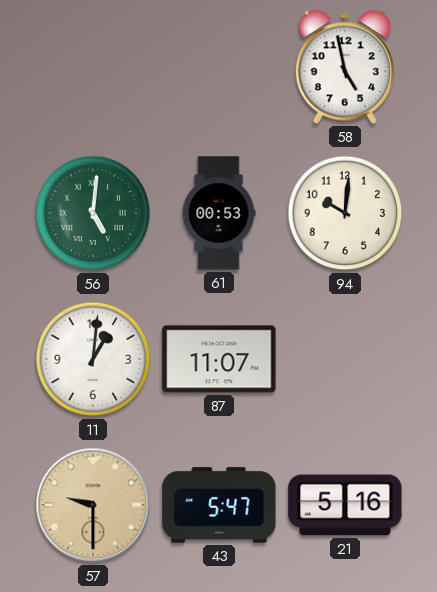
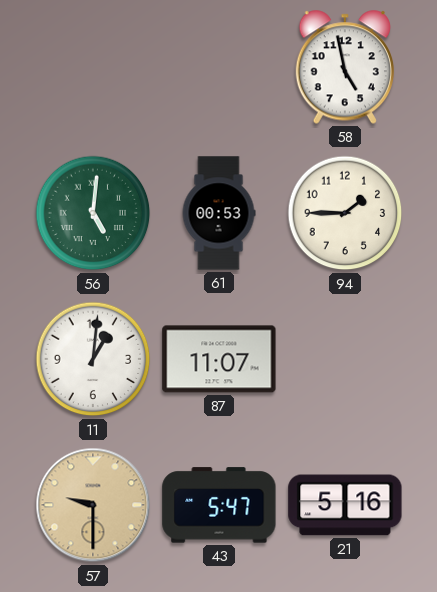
94: 10:01 -> 1:45
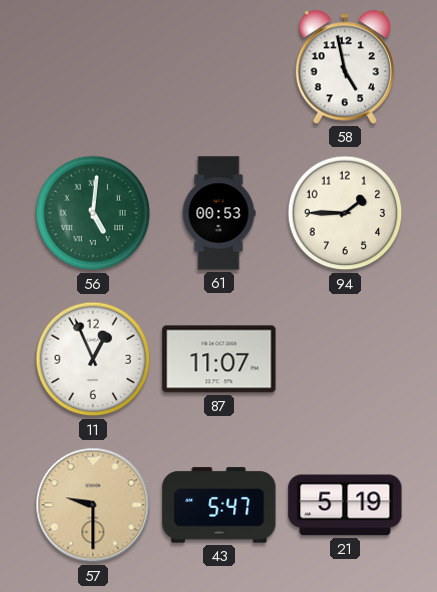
11: 1:01 -> 12:56
21: 5:16 -> 5:19
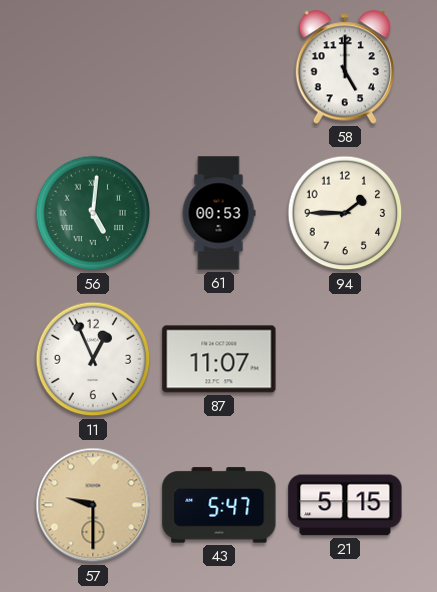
58: 4:58 -> 5:00
21: 5:19 -> 5:15
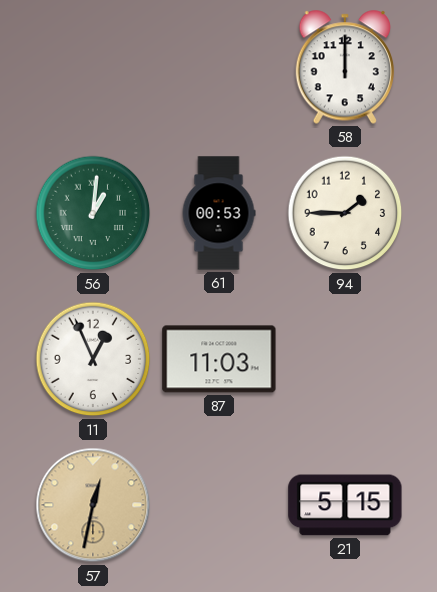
58: 5:00 -> 12:00
56: 5:01 -> 1:01
87: 11:07 -> 11:03
57: 9:30 -> 12:32
43: 5:47 -> none
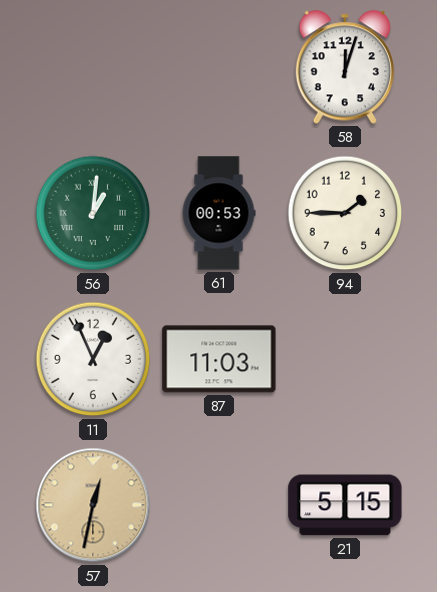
58: 12:00 -> 12:03
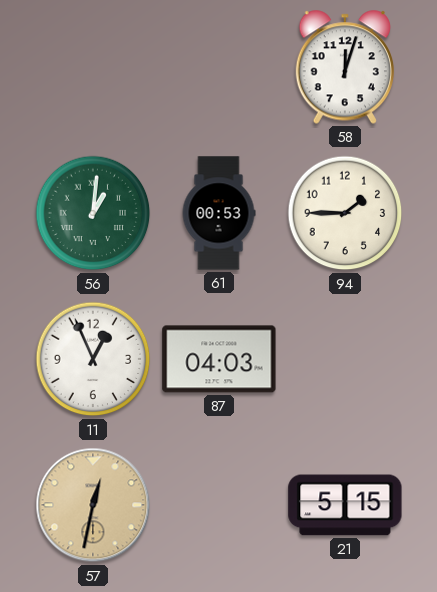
87: 11:03 -> 04:03
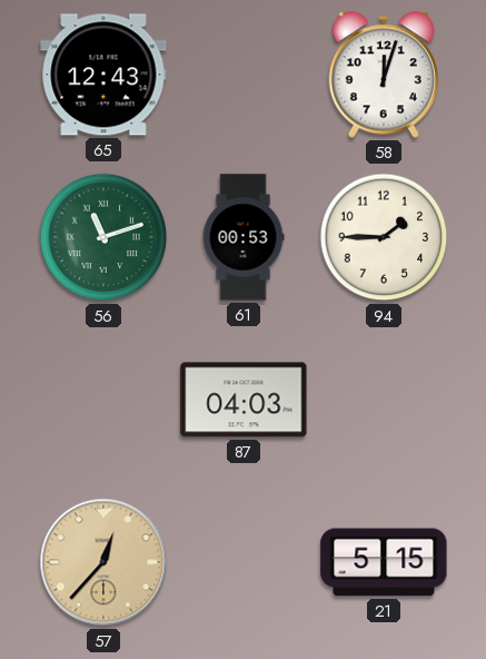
65: none -> 12:43
56: 1:01 -> 11:12
11: 12:56 -> none
57: 12:32 -> 12:37
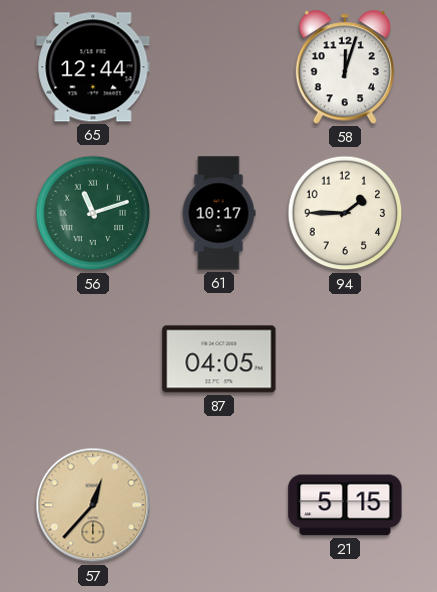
65: 12:43 -> 12:44
61: 00:53 -> 10:17
87: 04:03 -> 04:05
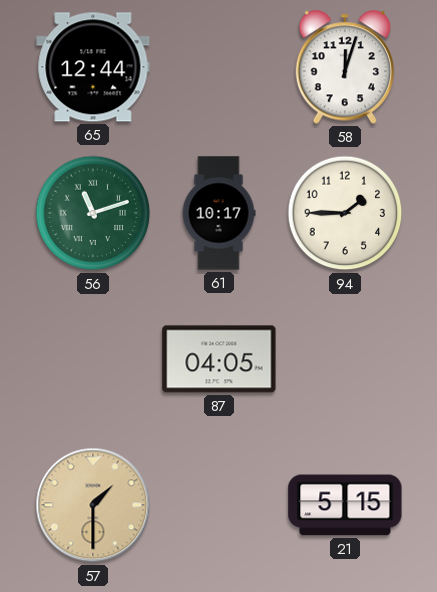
57: 12:37 -> 1:30
